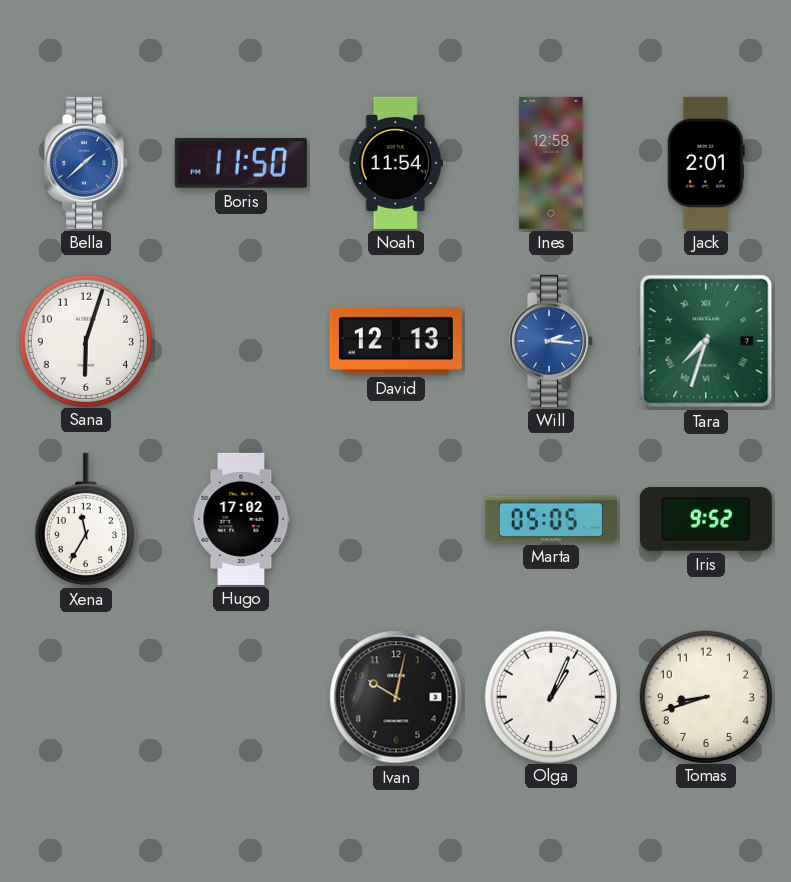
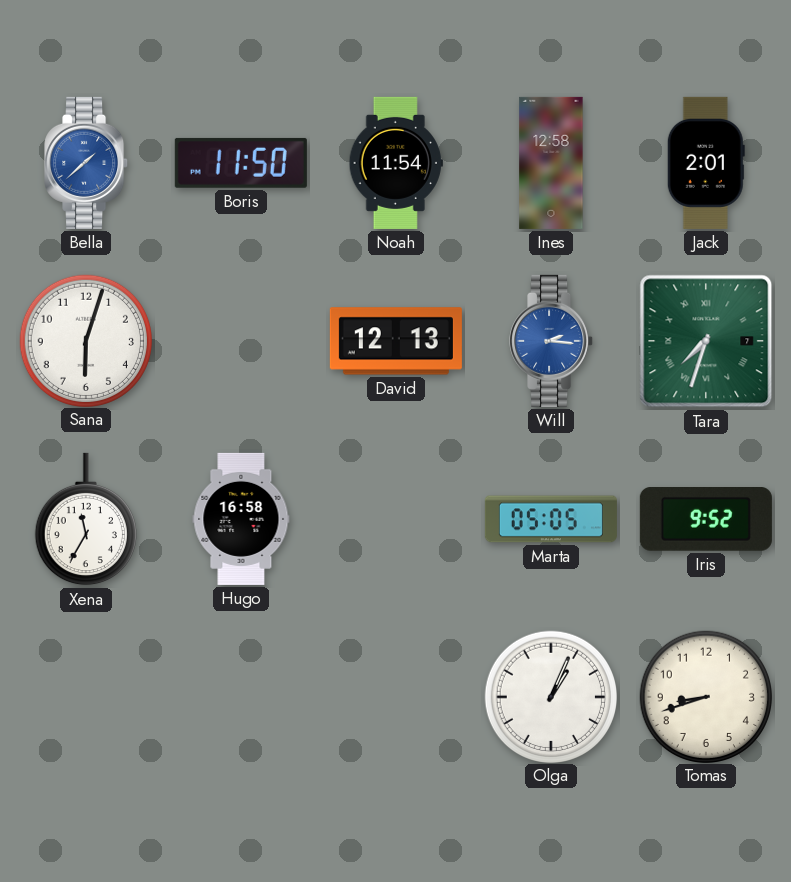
Hugo: 17:02 -> 16:58
Ivan: 10:02 -> none
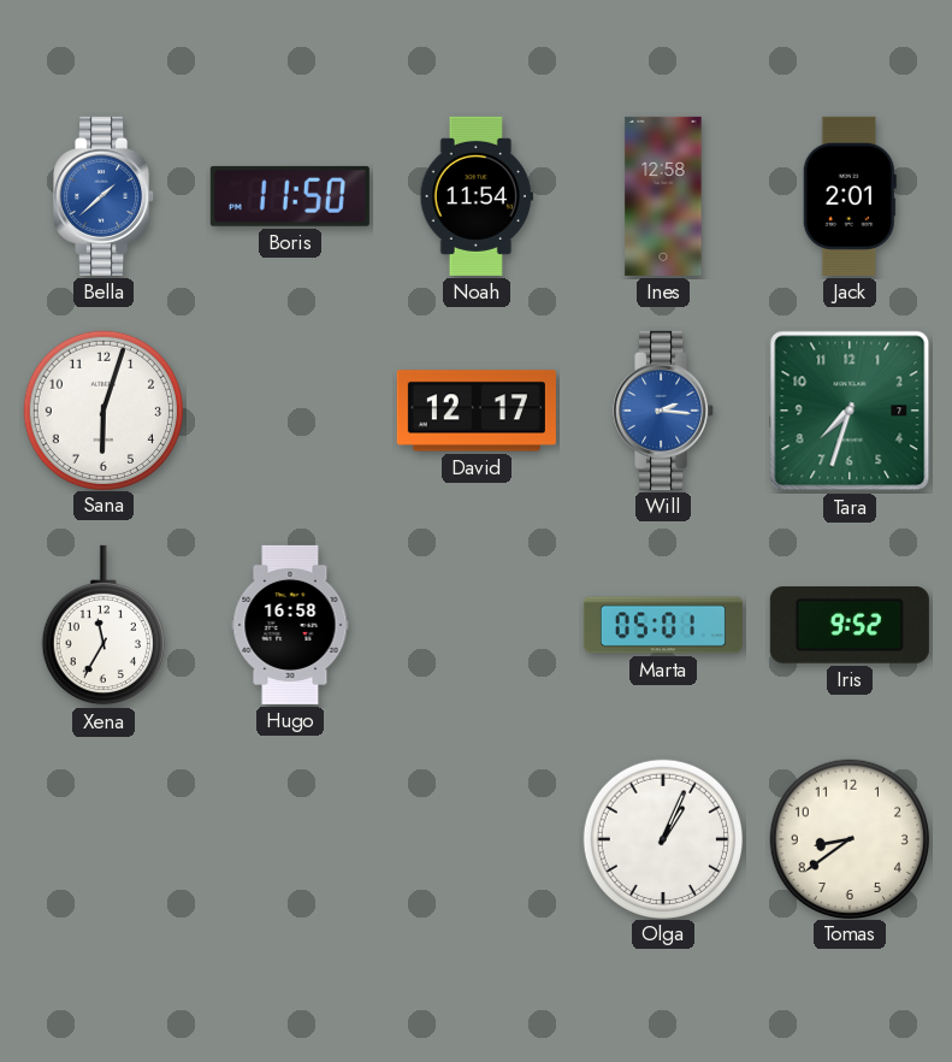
David: 12:13 -> 12:17
Tara numerals: Roman -> Arabic
Marta: 05:05 -> 05:01
Tomas: 8:42 -> 8:39
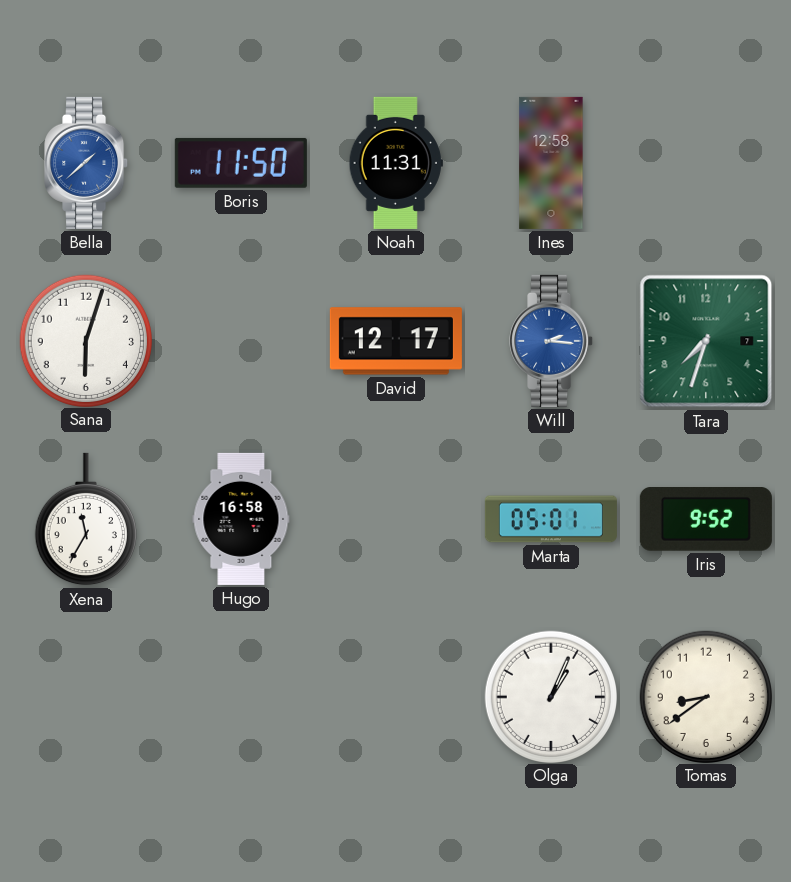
Noah: 11:54 -> 11:31
Jack: 2:01 -> none
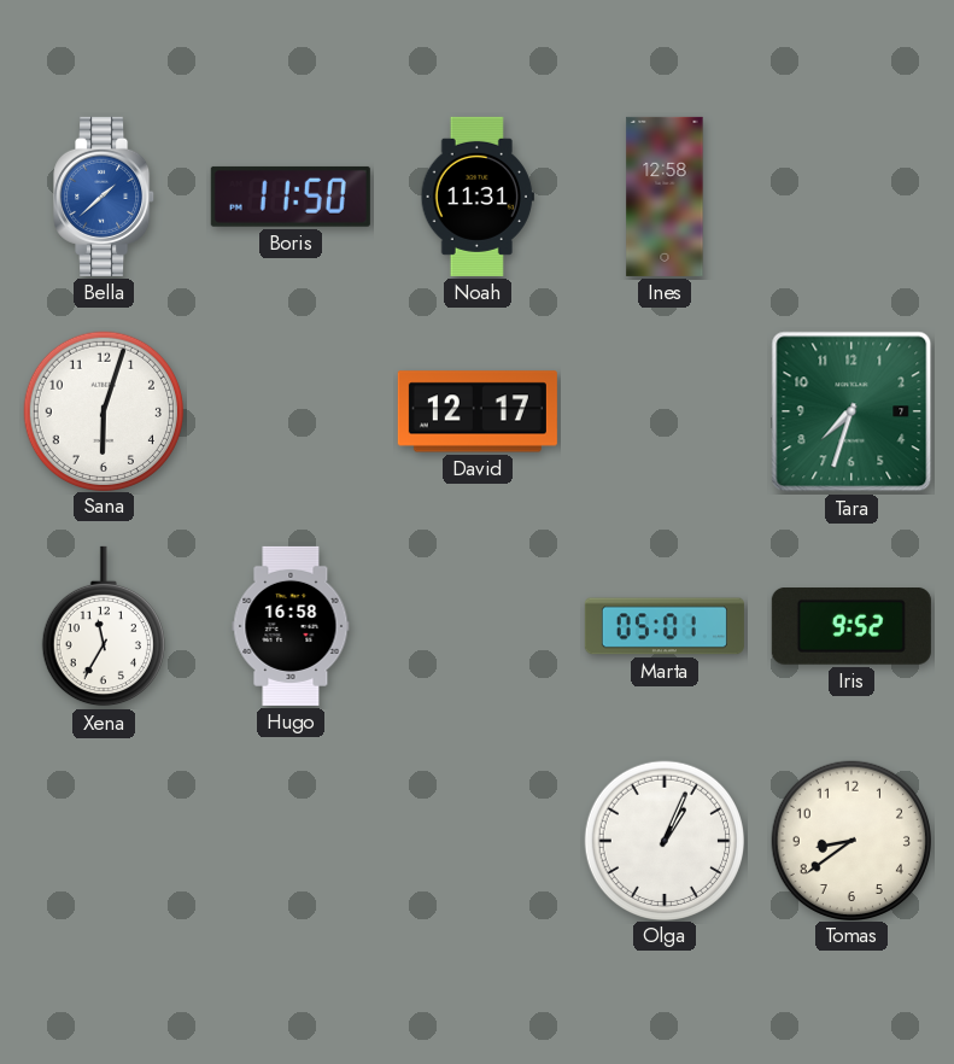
Will: 2:16 -> none
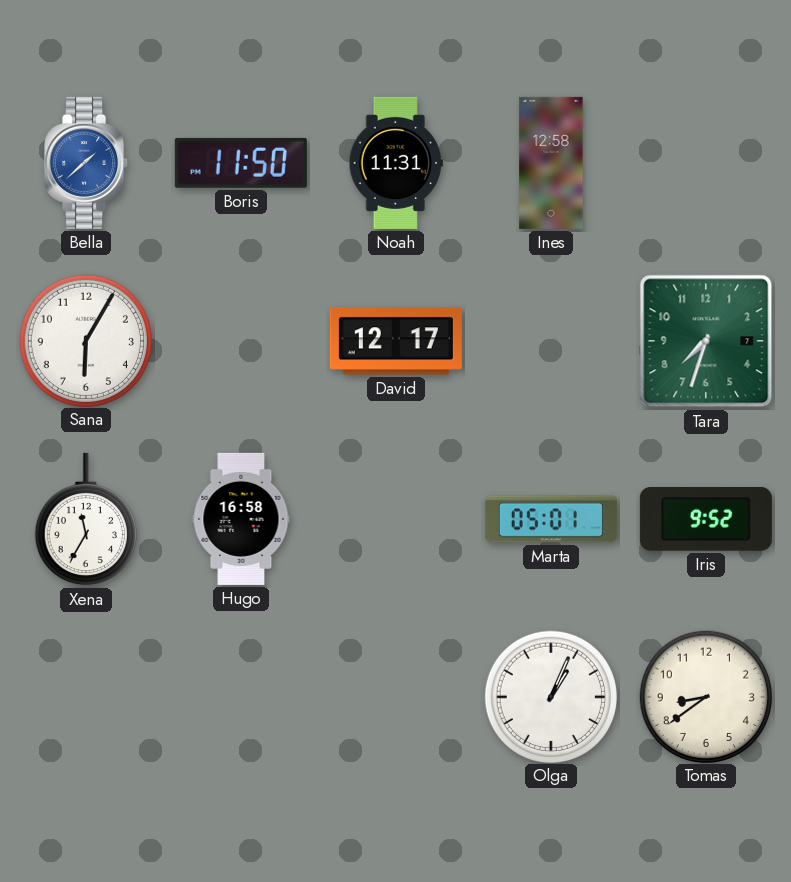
Sana: 6:03 -> 6:05
